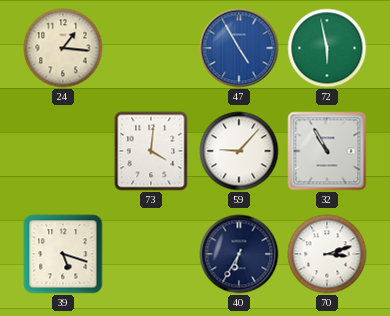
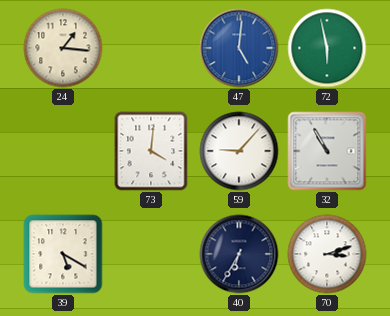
47: 4:55 -> 5:01
39: 5:18 -> 5:20
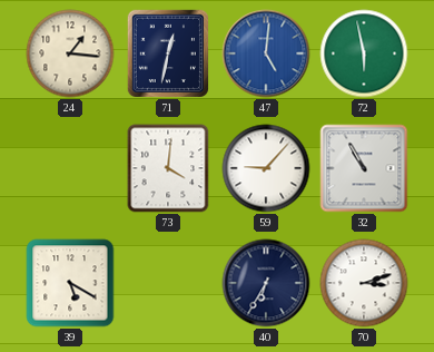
71: none -> 12:32
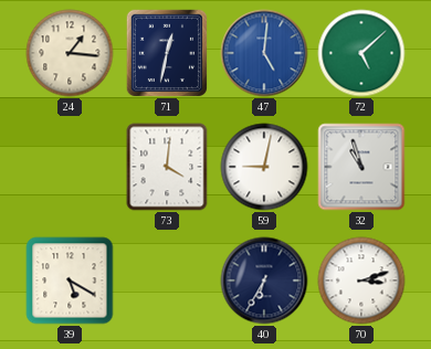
72: 5:58 -> 5:08
59: 9:07 -> 9:02
32: 10:55 -> 10:57
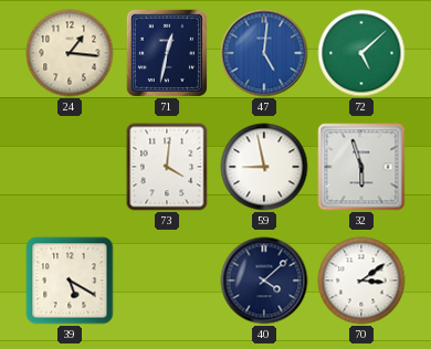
59: 9:02 -> 8:58
32: 10:57 -> 5:57
40: 6:35 -> 4:08
70: 3:12 -> 3:09
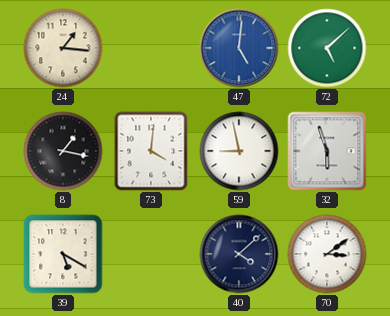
71: 12:32 -> none
8: none -> 1:17
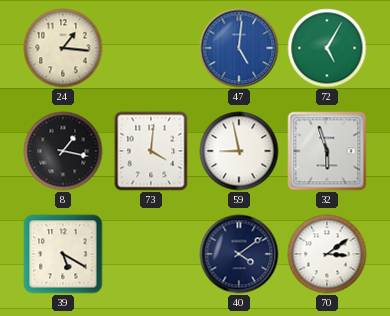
72: 5:08 -> 5:05
40: 4:08 -> 4:09
